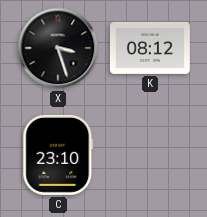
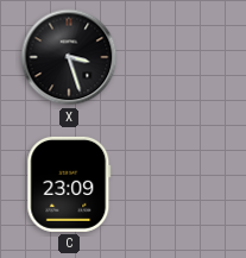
K: 08:12 -> none
C: 23:10 -> 23:09
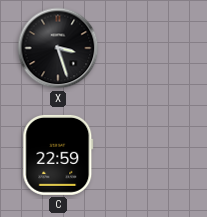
C: 23:09 -> 22:59
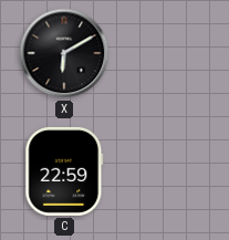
X: 3:27 -> 6:10
